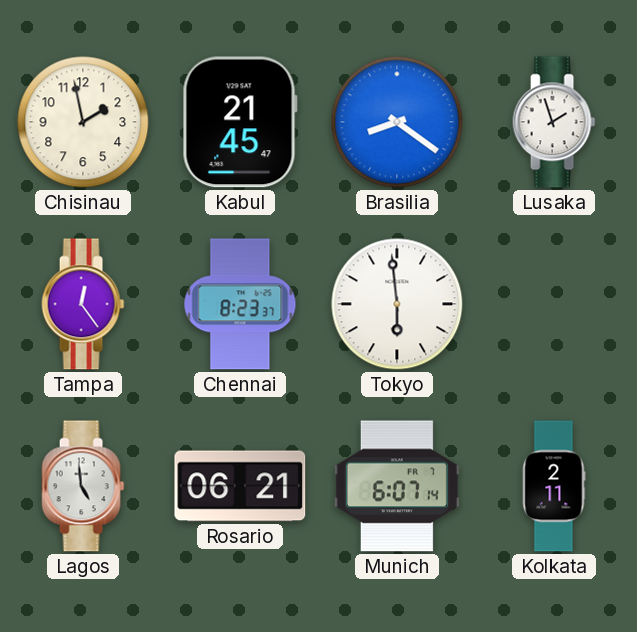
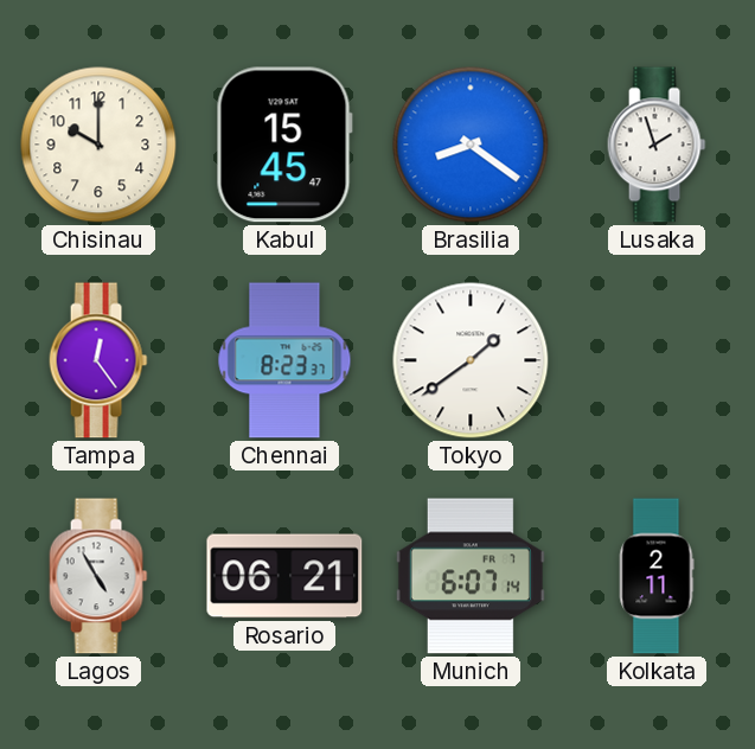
Chisinau: 1:58 -> 10:00
Kabul: 21:45 -> 15:45
Tokyo: 5:59 -> 1:39
Lagos: 4:59 -> 4:55
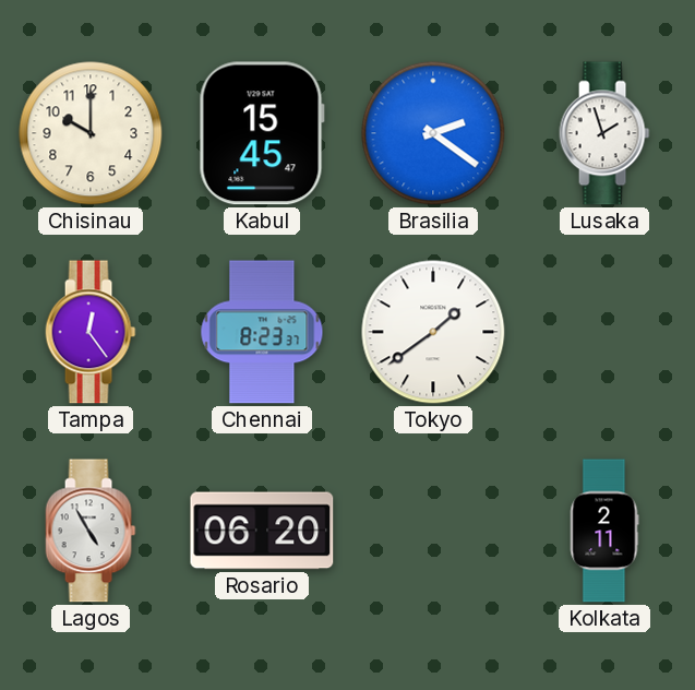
Brasilia: 8:21 -> 2:21
Rosario: 06:21 -> 06:20
Munich: 6:07 -> none
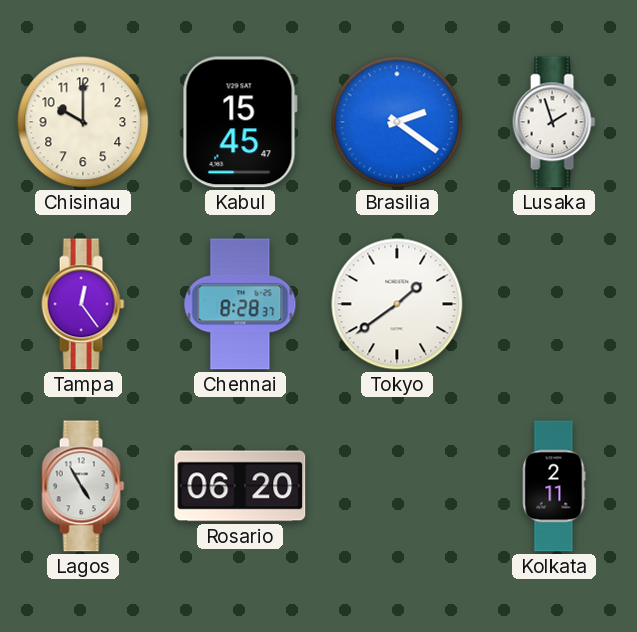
Chennai: 8:23 -> 8:28
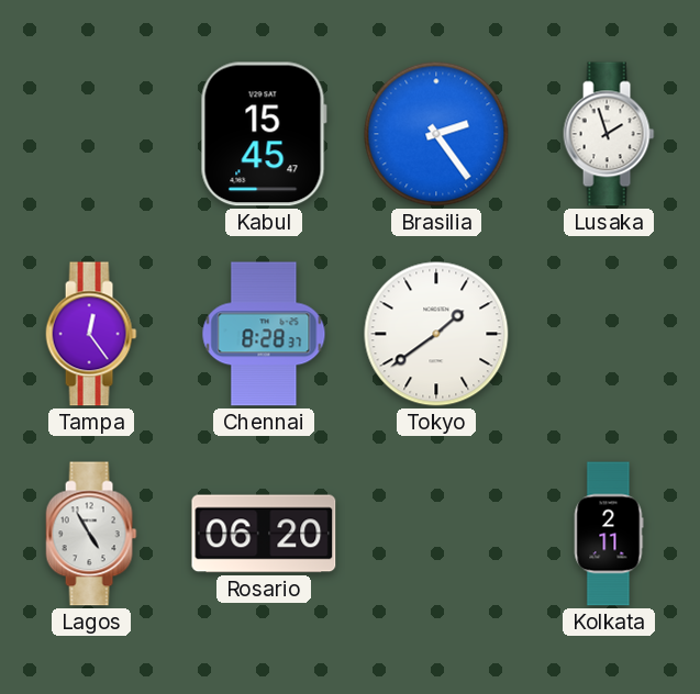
Chisinau: 10:00 -> none
Brasilia: 2:21 -> 2:24
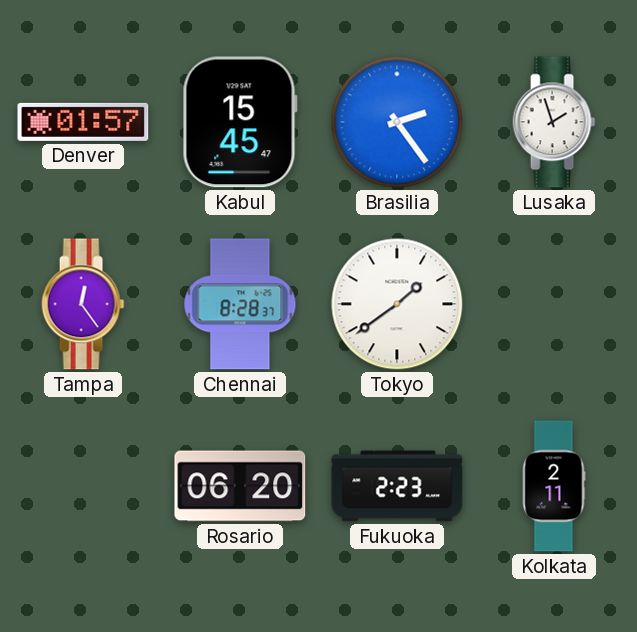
Denver: none -> 01:57
Lagos: 4:55 -> none
Fukuoka: none -> 2:23
